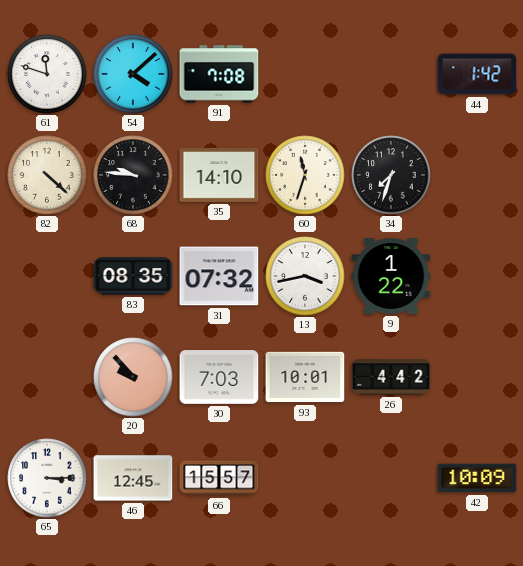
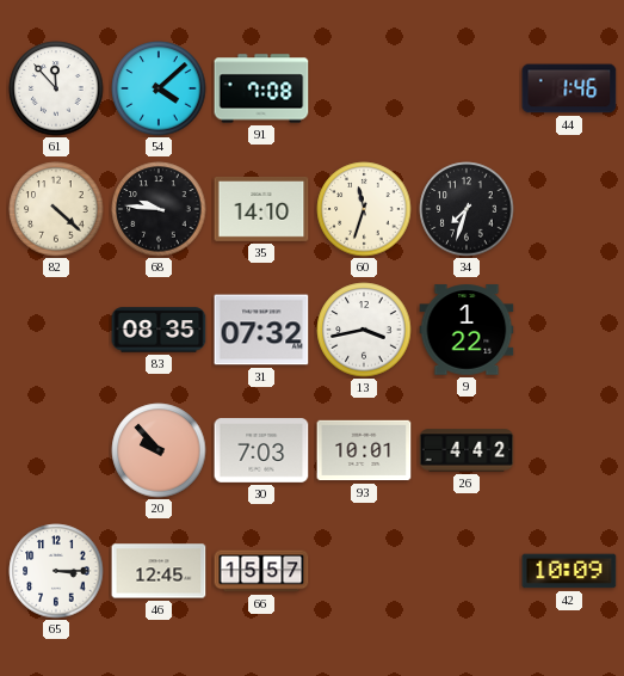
61: 11:48 -> 11:53
44: 1:42 -> 1:46
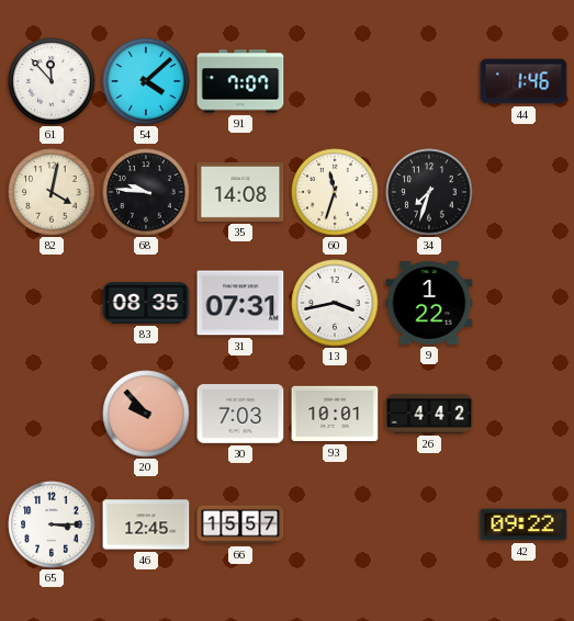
91: 7:08 -> 7:07
82: 4:22 -> 4:02
35: 14:10 -> 14:08
31: 07:32 -> 07:31
42: 10:09 -> 09:22
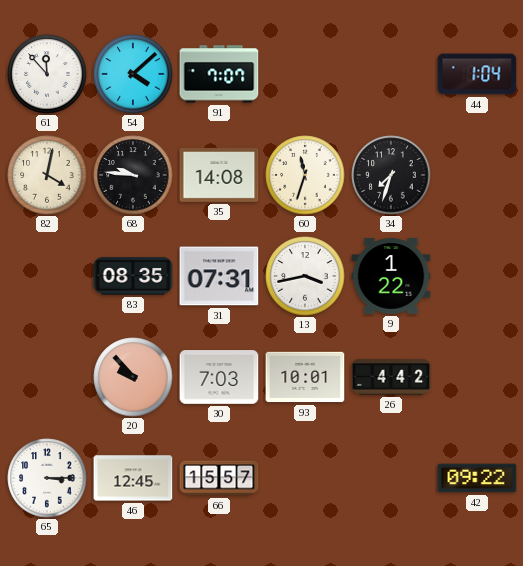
44: 1:46 -> 1:04
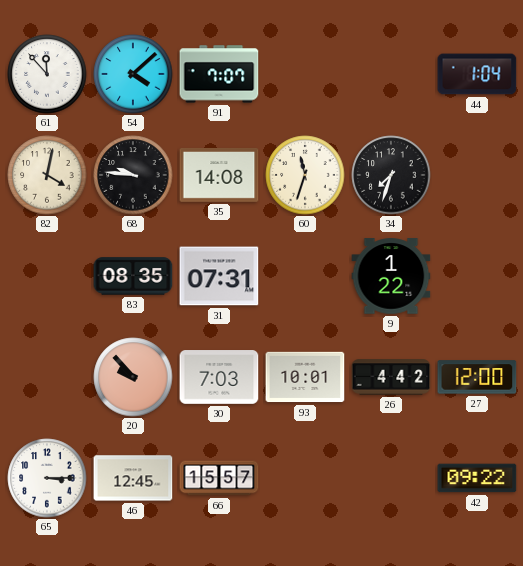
13: 3:43 -> none
27: none -> 12:00
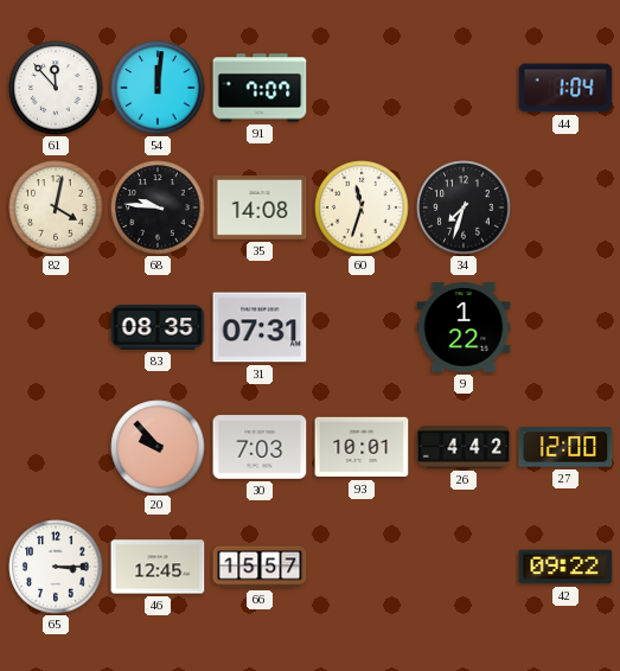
54: 4:08 -> 12:01
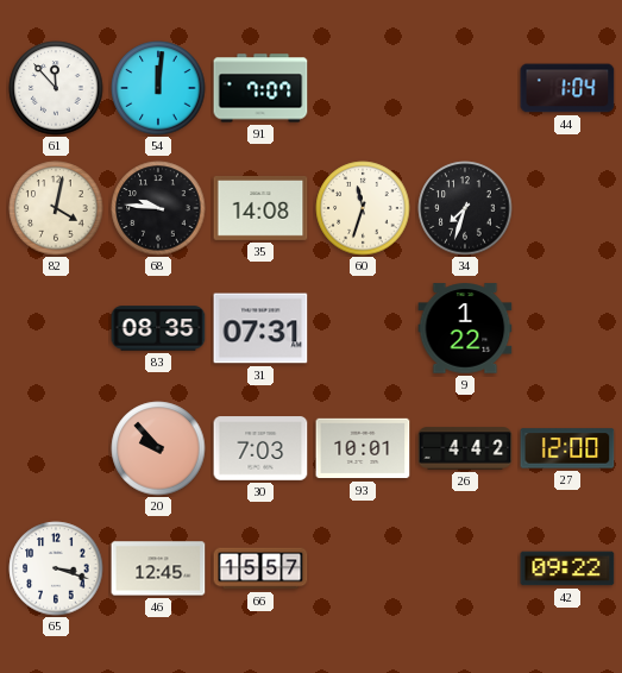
65: 3:15 -> 3:18
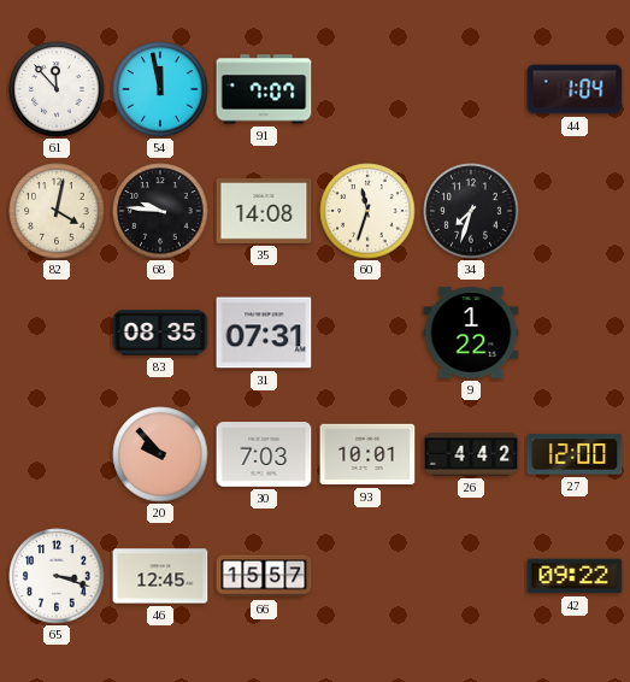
54: 12:01 -> 11:58
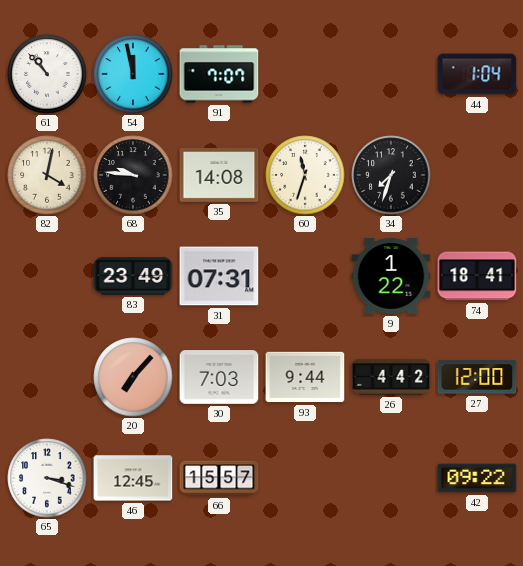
61: 11:53 -> 10:53
83: 08:35 -> 23:49
74: none -> 18:41
20: 9:53 -> 7:07
93: 10:01 -> 9:44
